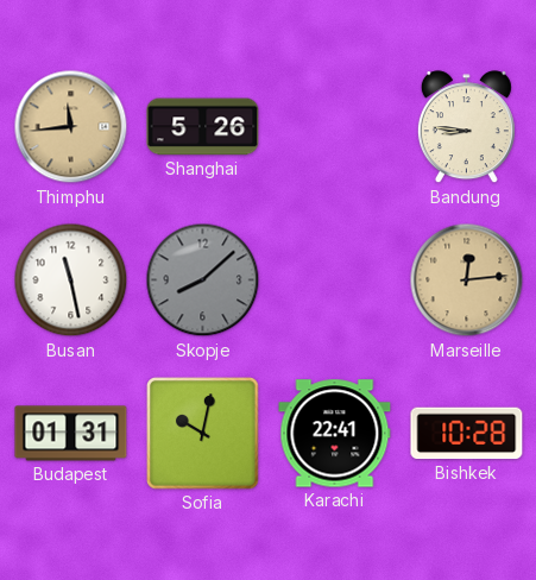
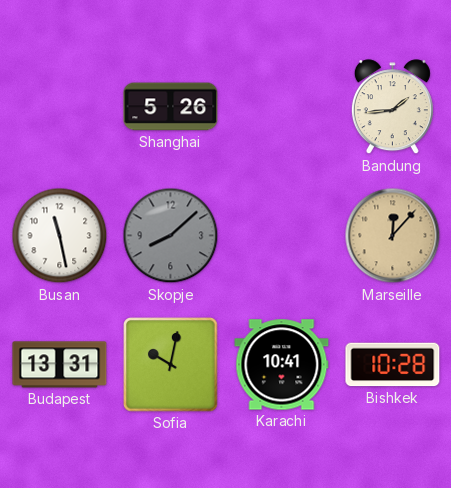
Thimphu: 11:44 -> none
Bandung: 8:46 -> 1:44
Marseille: 12:14 -> 12:07
Budapest: 01:31 -> 13:31
Karachi: 22:41 -> 10:41
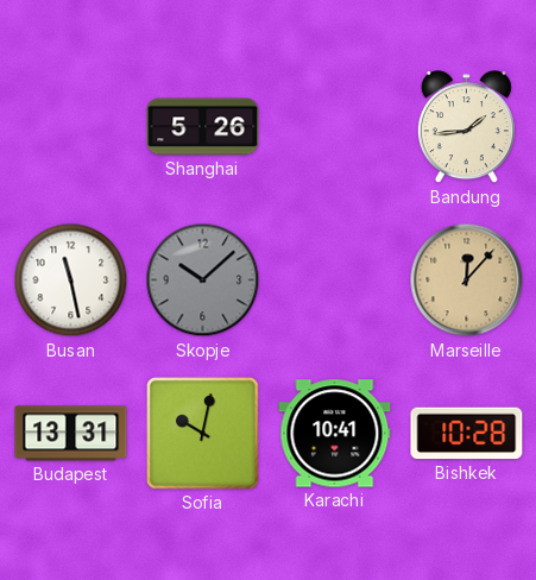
Skopje: 8:08 -> 10:08
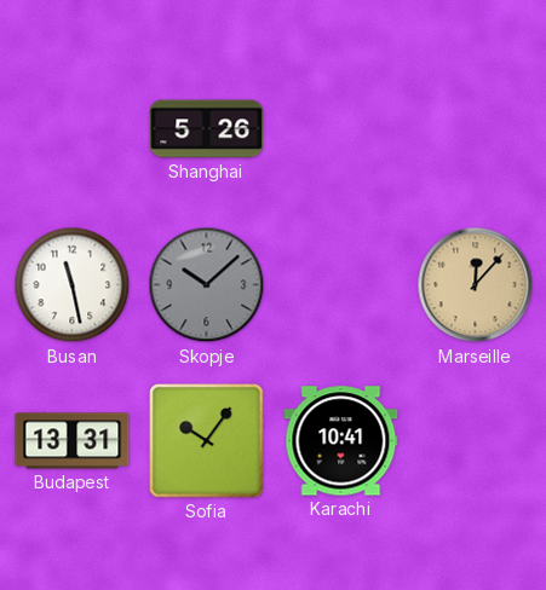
Bandung: 1:44 -> none
Sofia: 10:02 -> 10:06
Bishkek: 10:28 -> none
